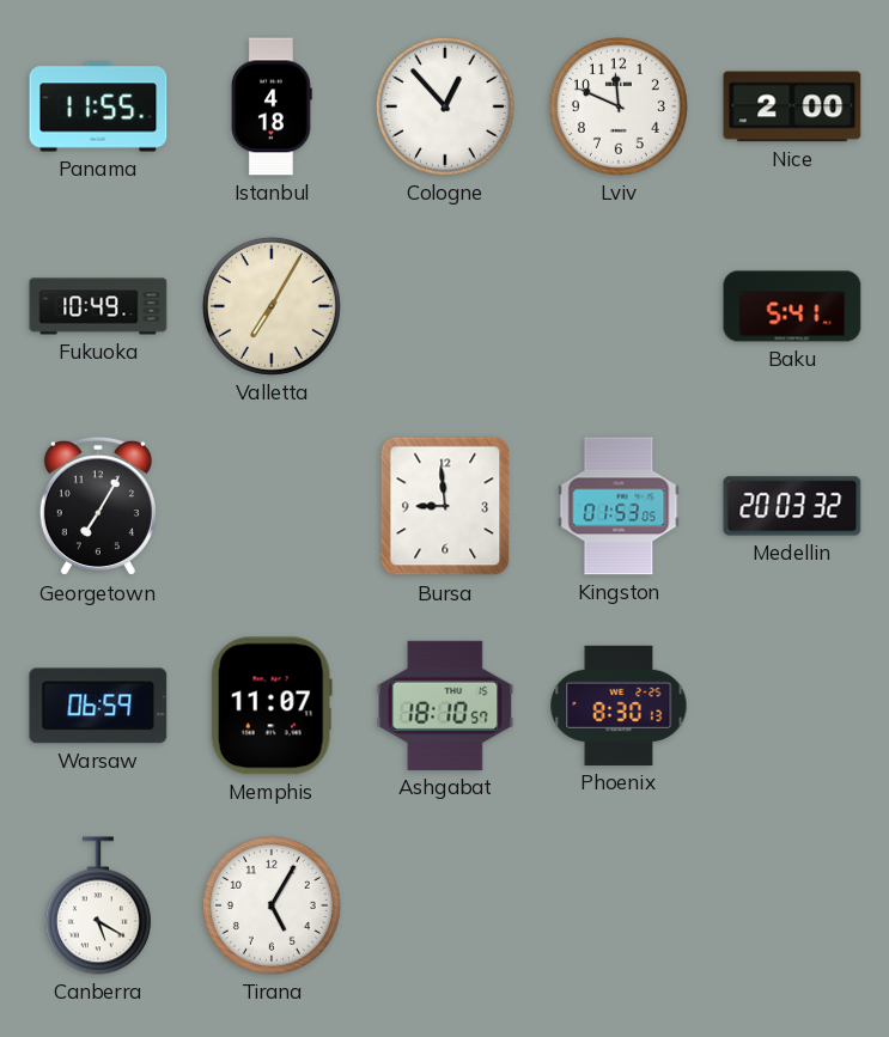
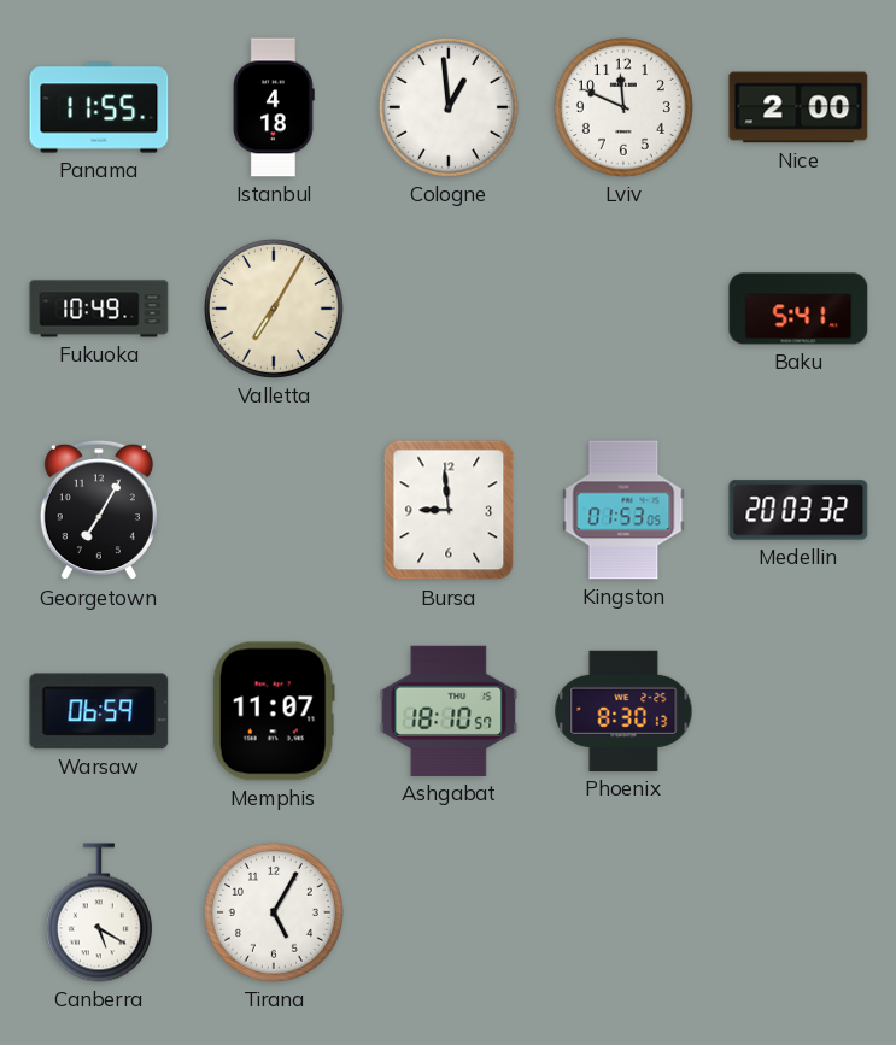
Cologne: 12:53 -> 12:59
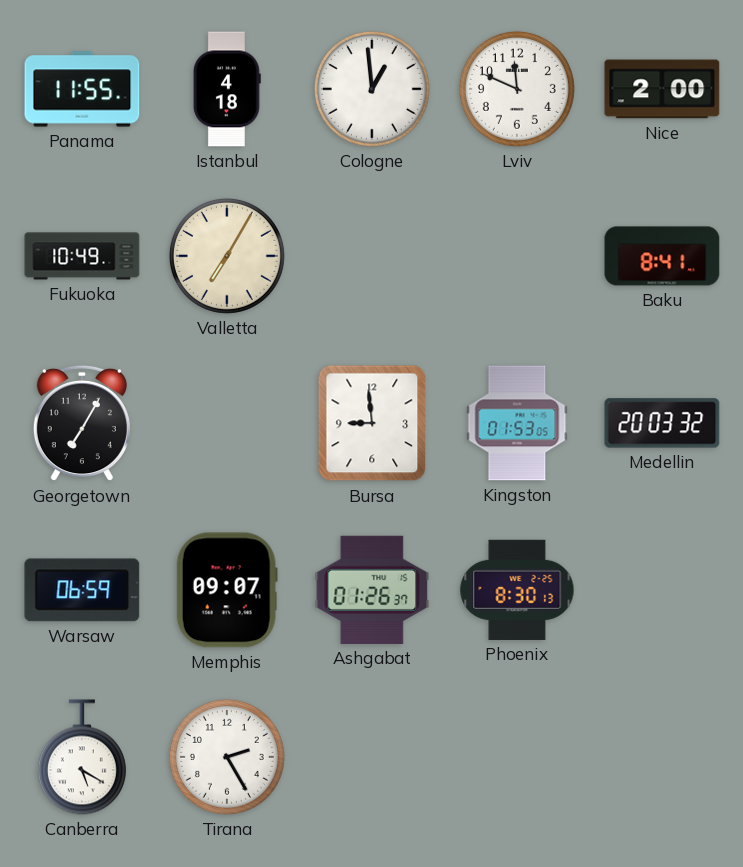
Baku: 5:41 -> 8:41
Memphis: 11:07 -> 09:07
Ashgabat: 18:10 -> 01:26
Tirana: 5:05 -> 2:25
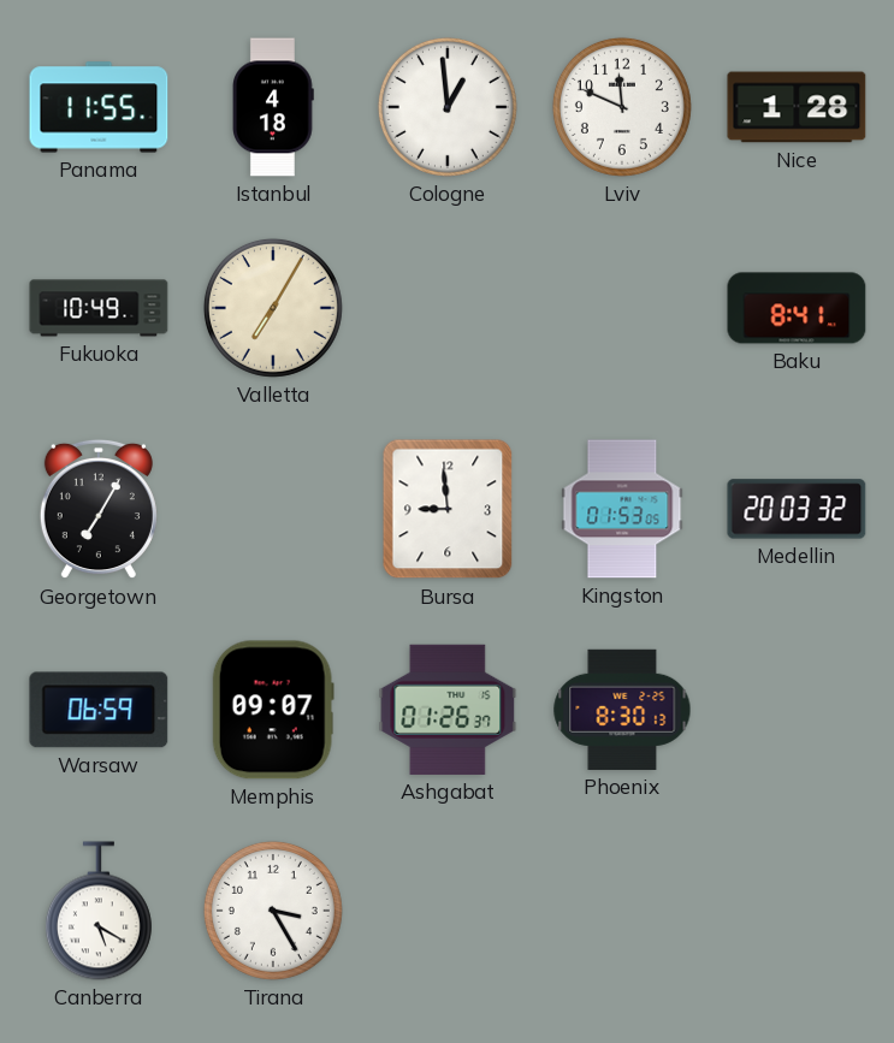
Nice: 2:00 -> 1:28
Tirana: 2:25 -> 3:25
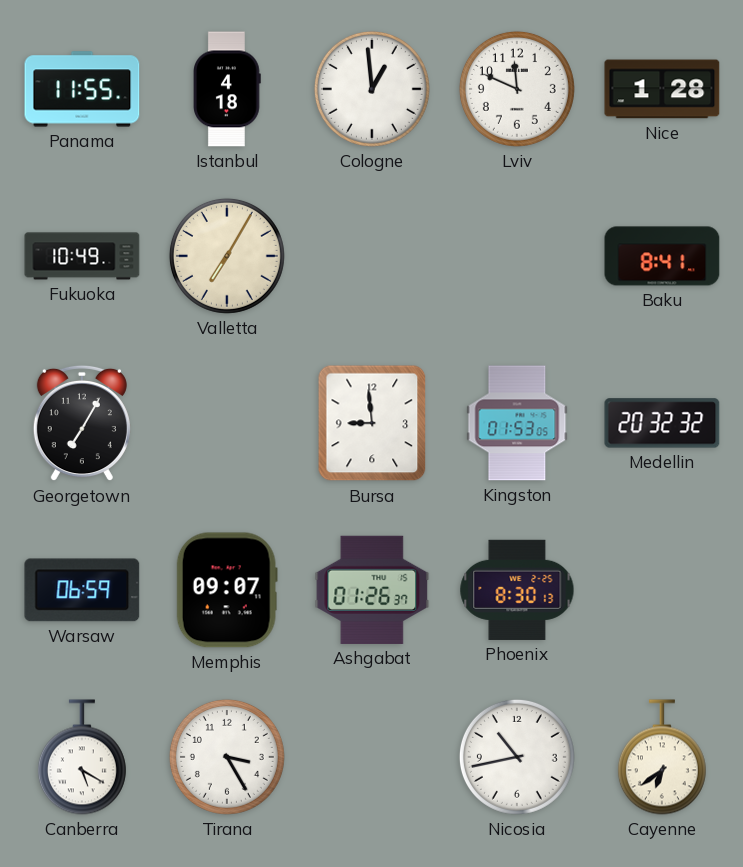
Medellin: 20:03 -> 20:32
Nicosia: none -> 10:43
Cayenne: none -> 6:39
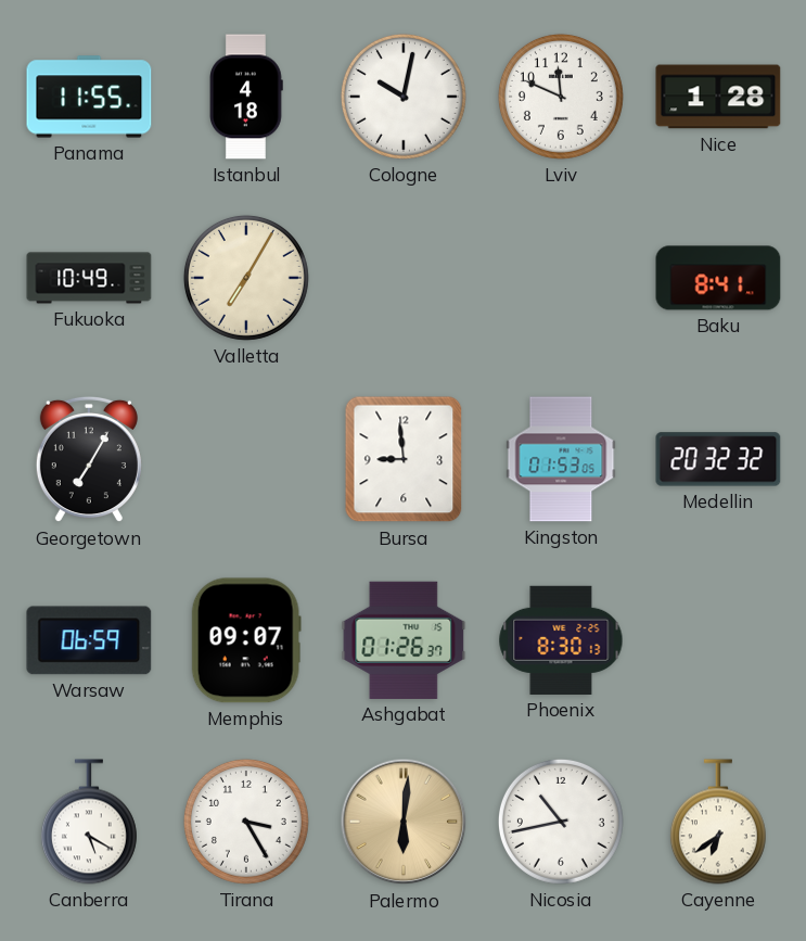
Cologne: 12:59 -> 10:02
Palermo: none -> 6:01
